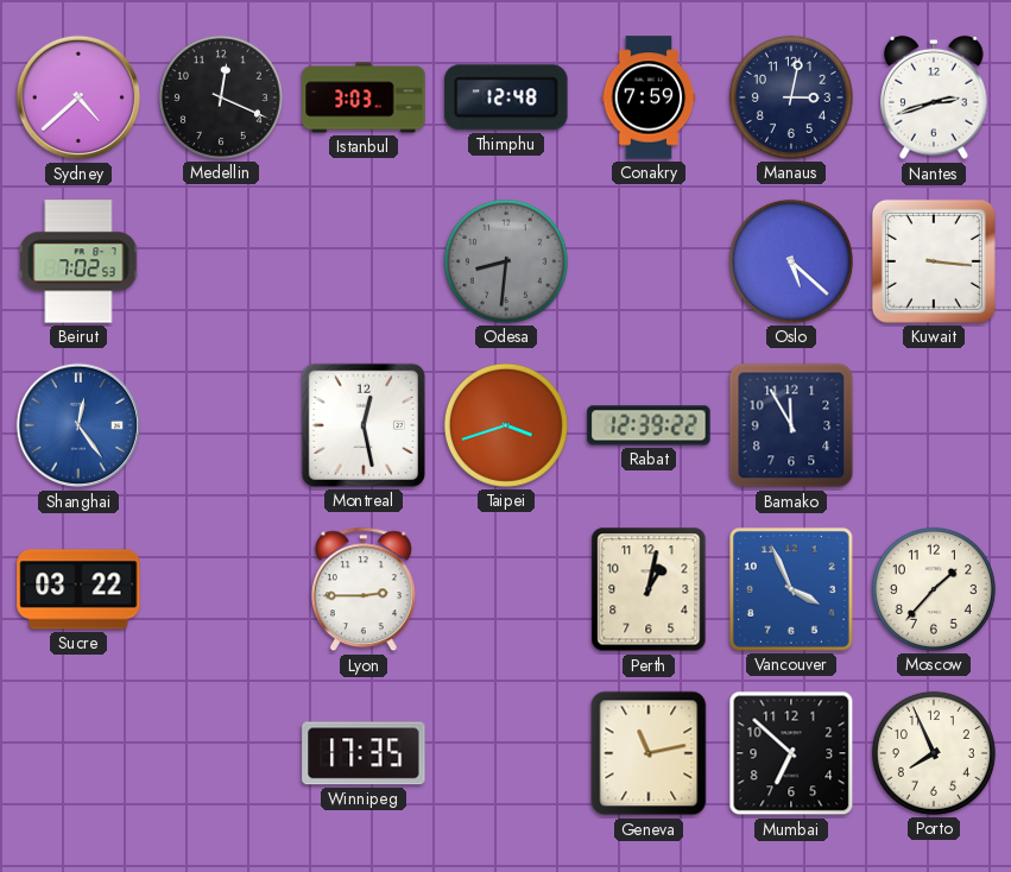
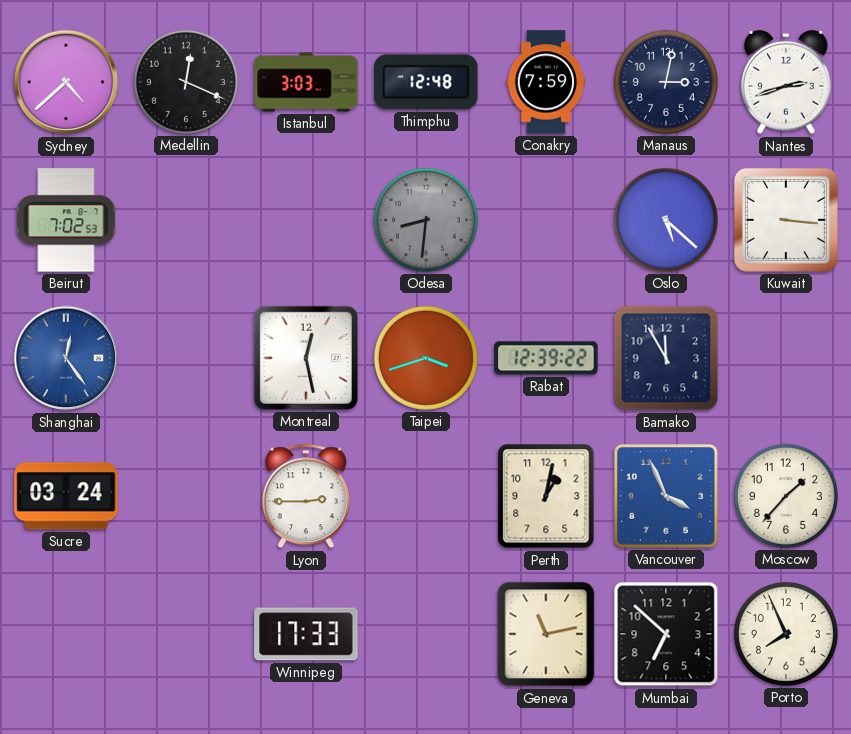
Sucre: 03:22 -> 03:24
Winnipeg: 17:35 -> 17:33
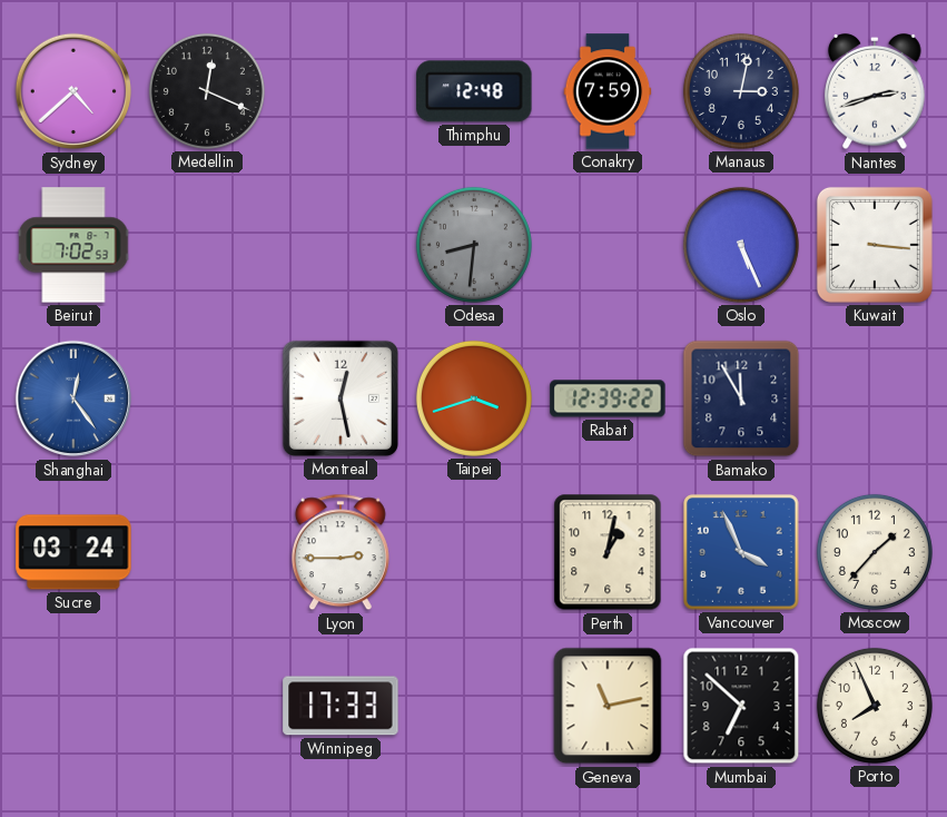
Istanbul: 3:03 -> none
Oslo: 5:22 -> 5:26
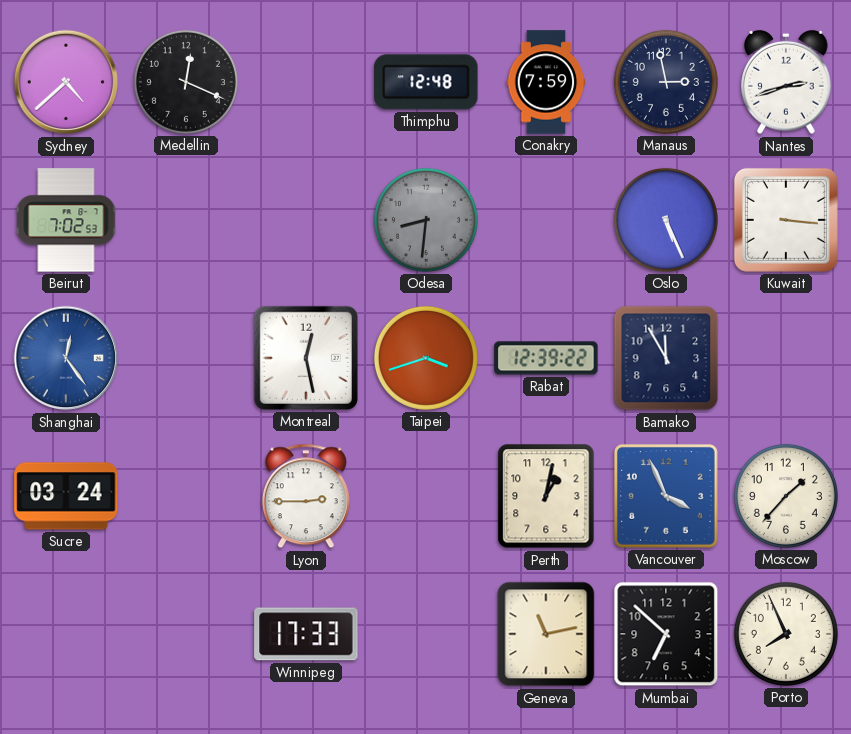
Manaus: 3:02 -> 2:58
